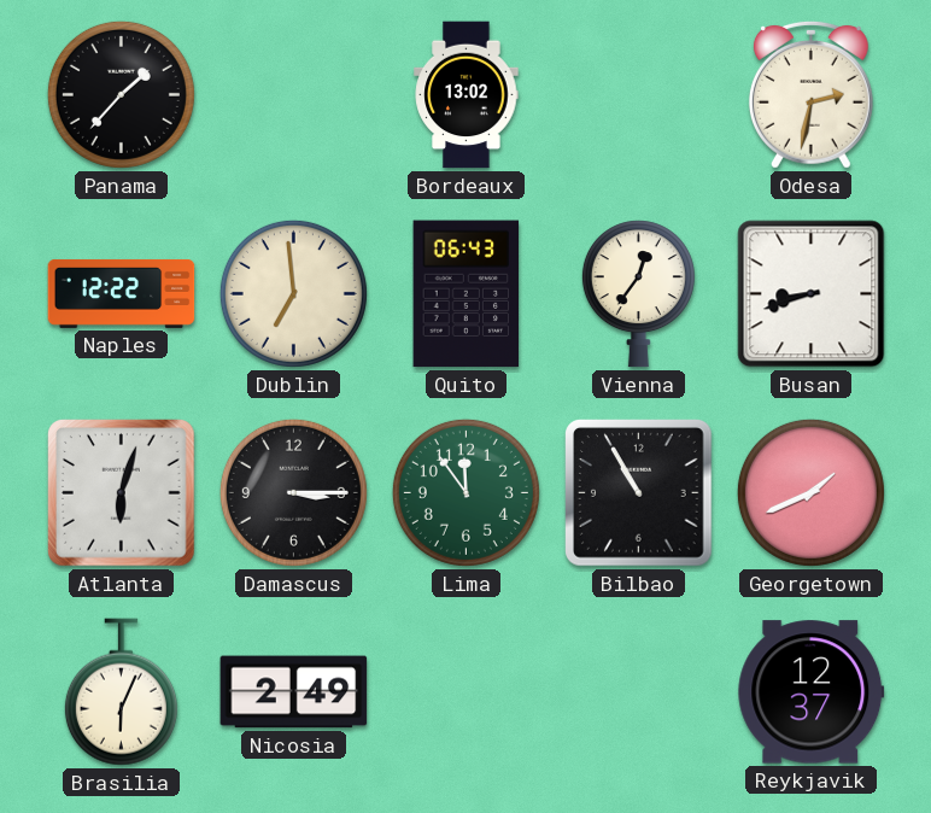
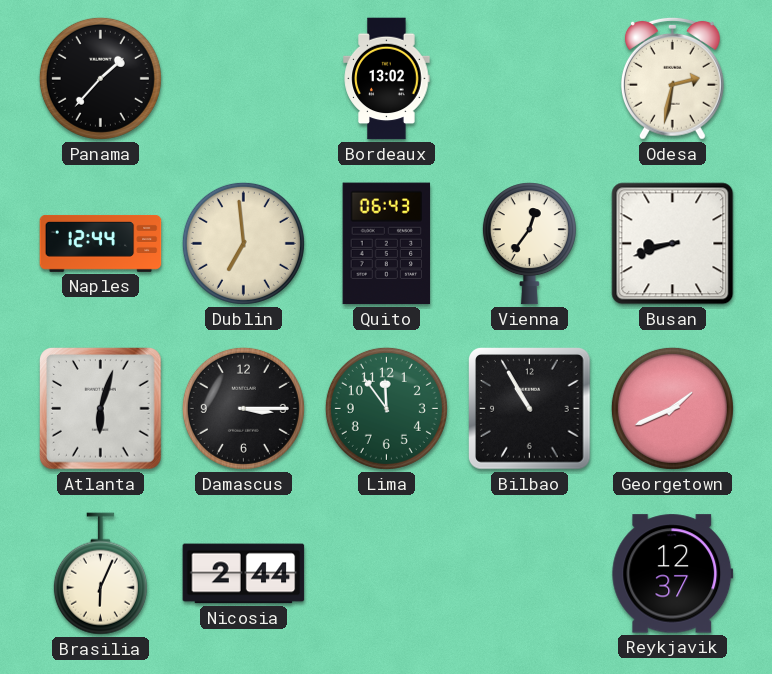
Naples: 12:22 -> 12:44
Nicosia: 2:49 -> 2:44
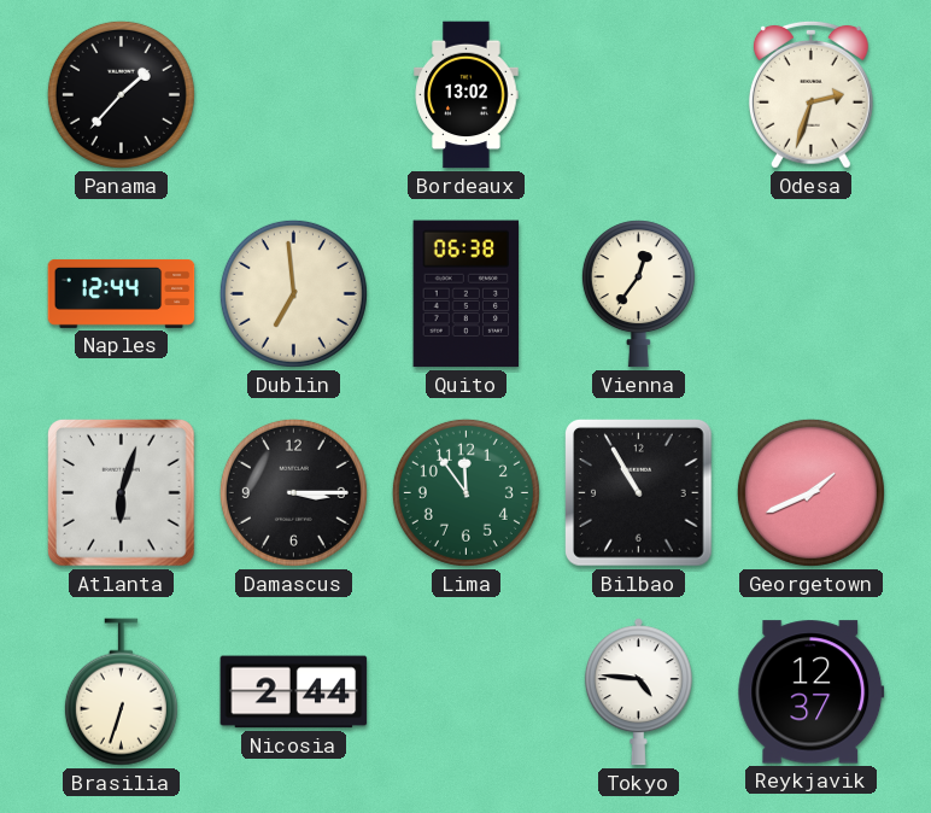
Odesa: 2:32 -> 2:33
Quito: 06:43 -> 06:38
Busan: 8:42 -> none
Brasilia: 6:04 -> 6:33
Tokyo: none -> 4:46
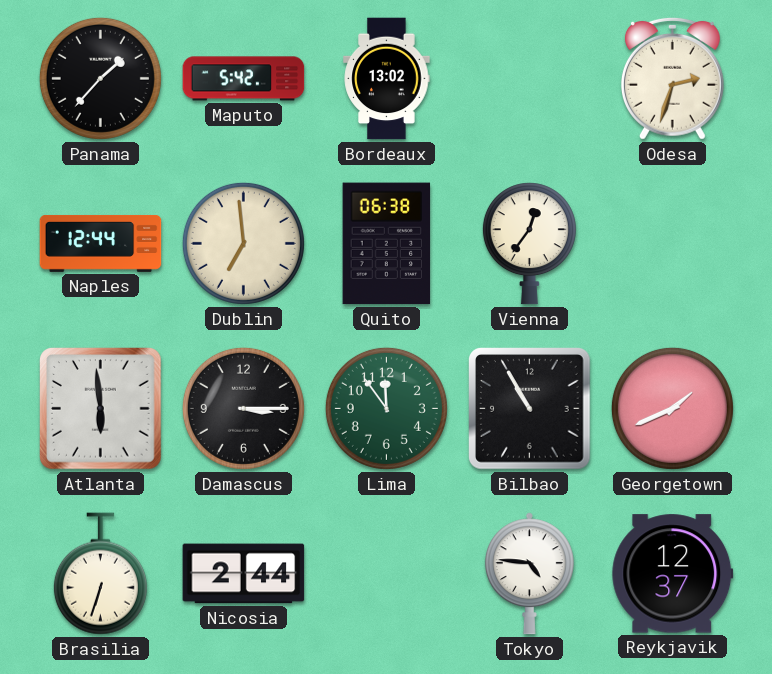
Maputo: none -> 5:42
Atlanta: 6:03 -> 5:59
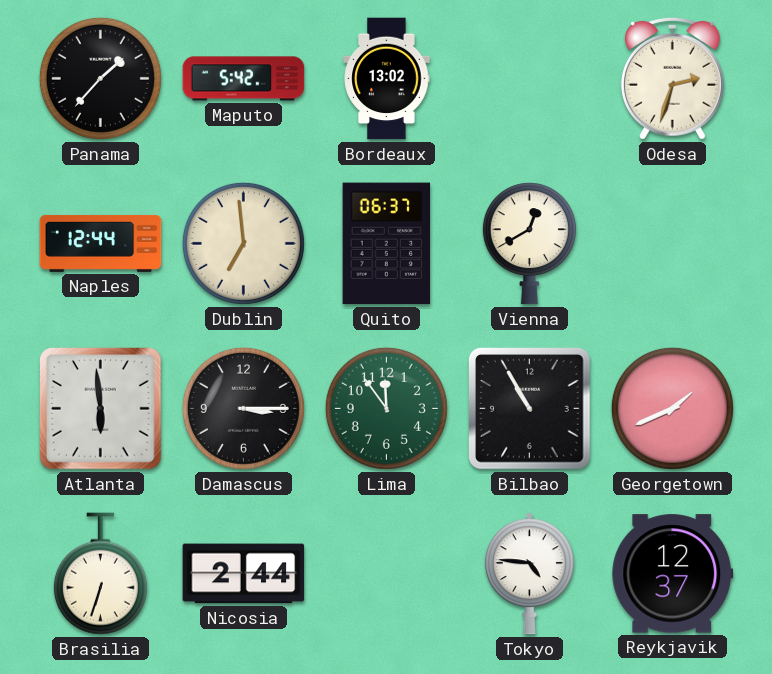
Quito: 06:38 -> 06:37
Vienna: 12:36 -> 12:40
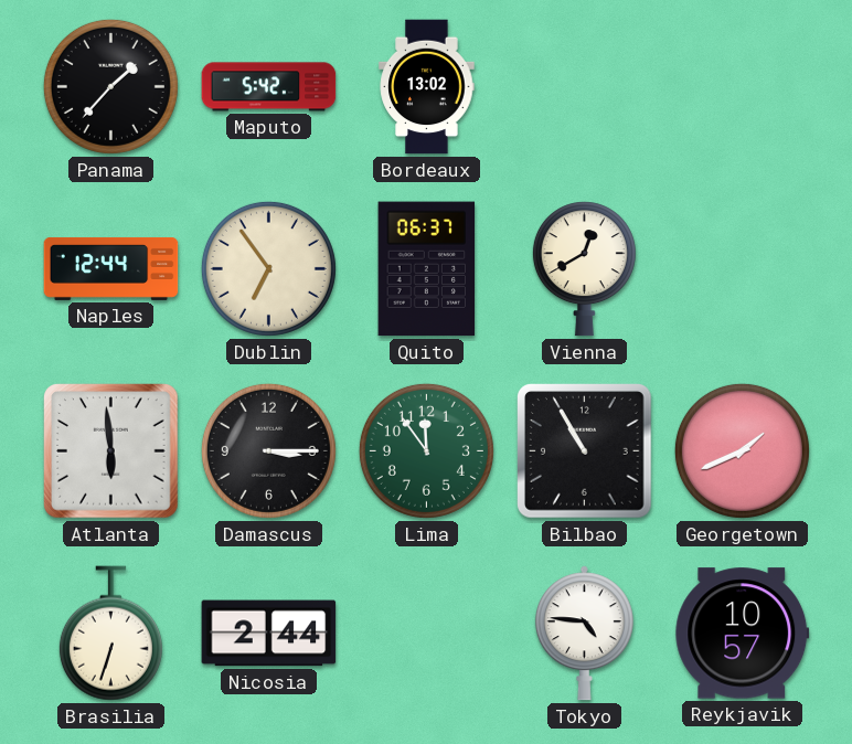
Odesa: 2:33 -> none
Dublin: 6:59 -> 6:54
Reykjavik: 12:37 -> 10:57
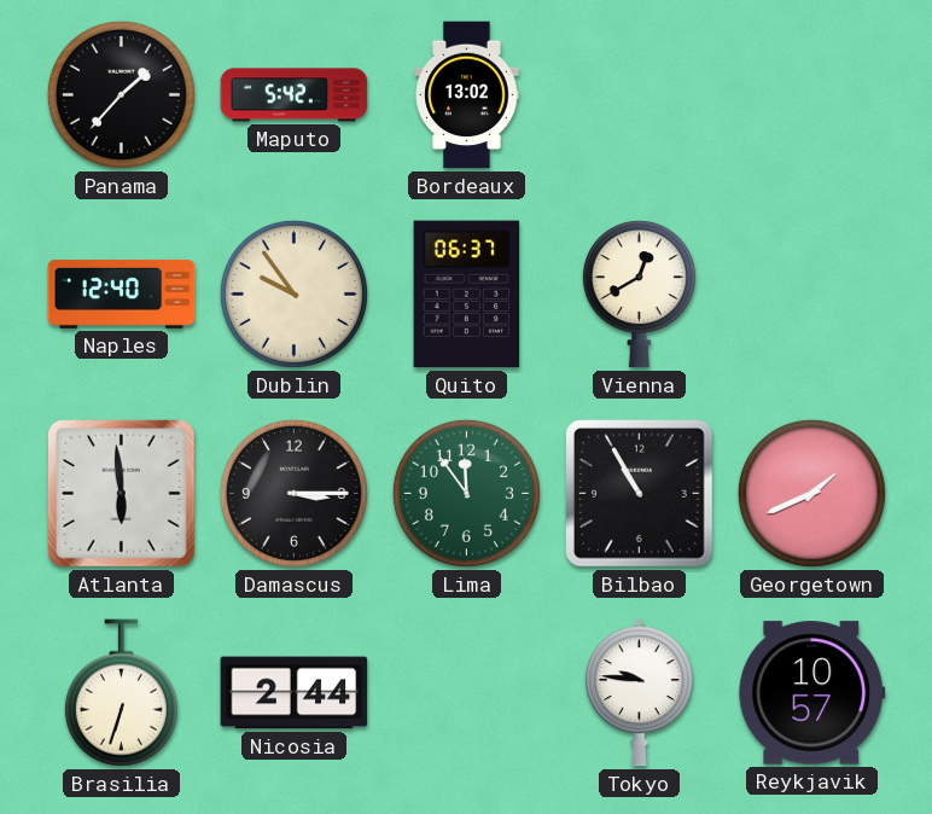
Naples: 12:44 -> 12:40
Dublin: 6:54 -> 9:54
Tokyo: 4:46 -> 9:46
